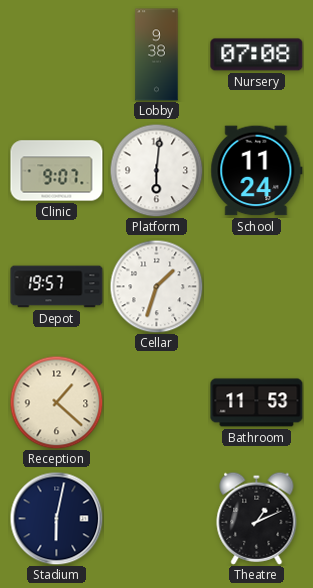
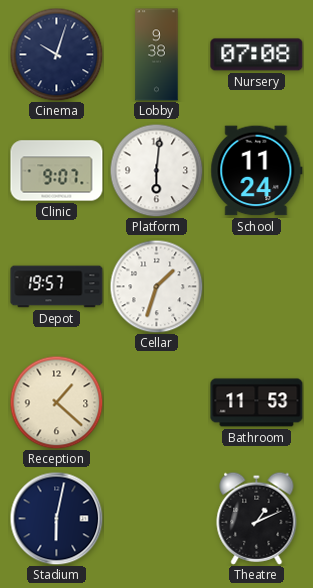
Cinema: none -> 10:03
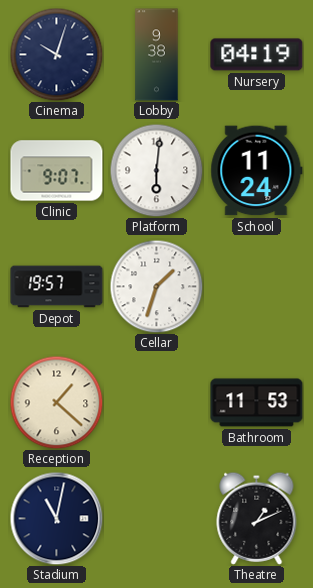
Nursery: 07:08 -> 04:19
Stadium: 6:02 -> 11:02
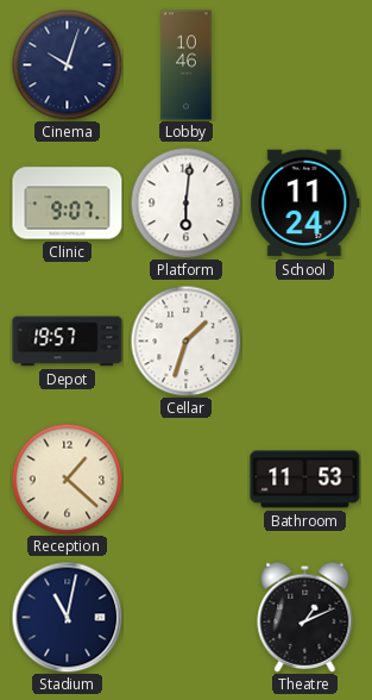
Lobby: 9:38 -> 10:46
Nursery: 04:19 -> none
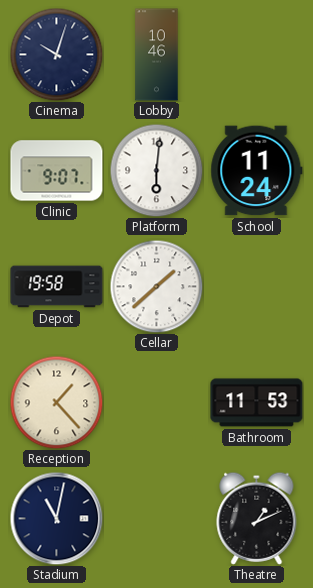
Depot: 19:57 -> 19:58
Cellar: 1:33 -> 1:38
Reception: 1:22 -> 1:23
